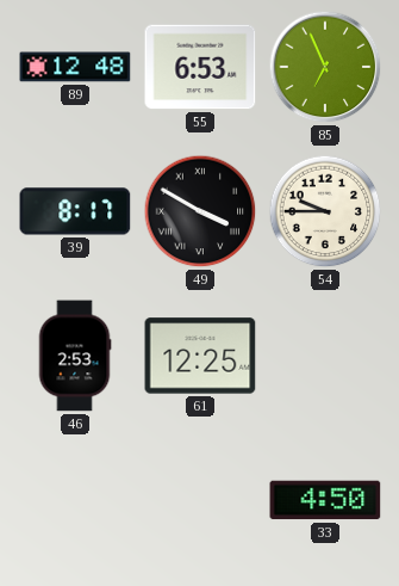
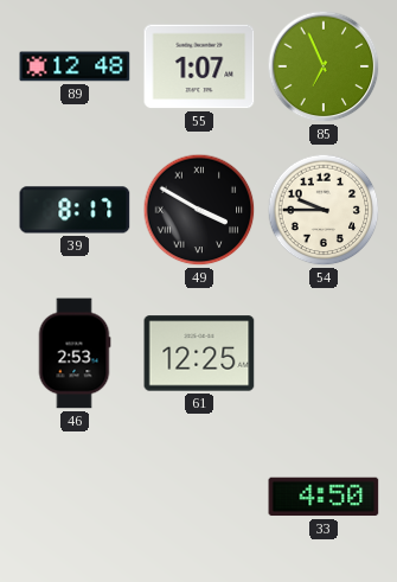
55: 6:53 -> 1:07
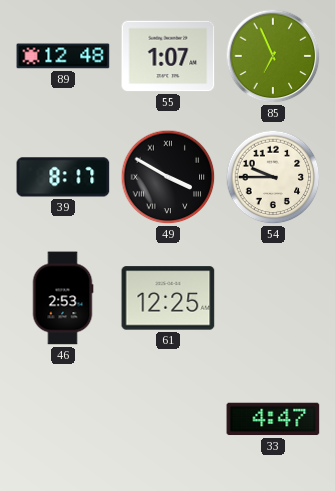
33: 4:50 -> 4:47
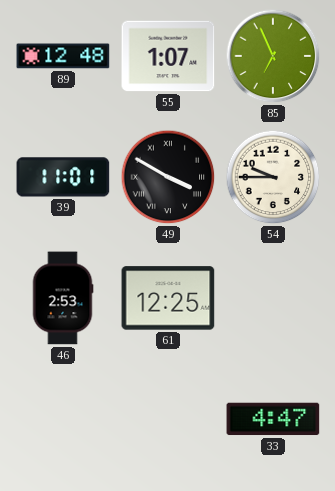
39: 8:17 -> 11:01
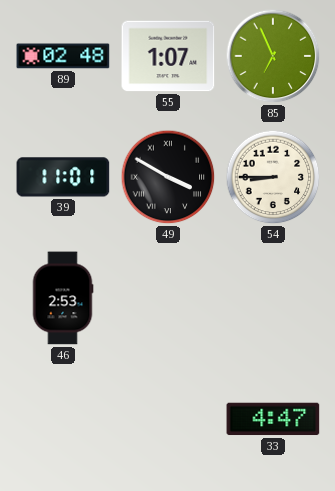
89: 12:48 -> 02:48
54: 9:45 -> 8:45
61: 12:25 -> none
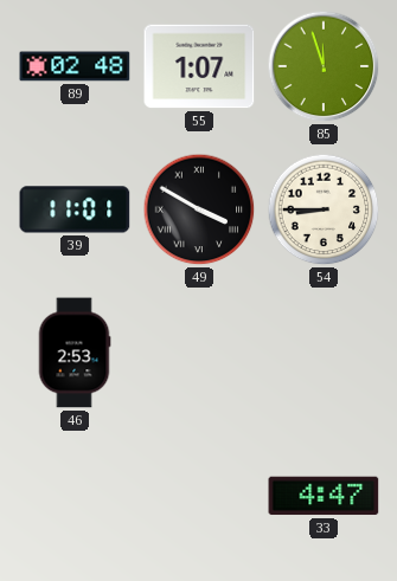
85: 6:56 -> 11:57
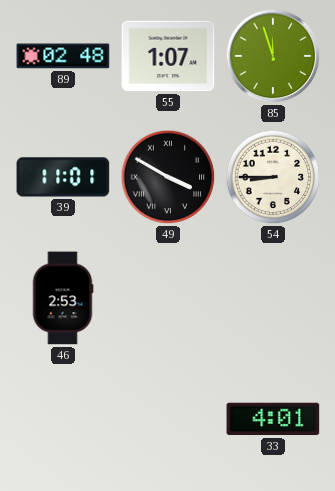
33: 4:47 -> 4:01
